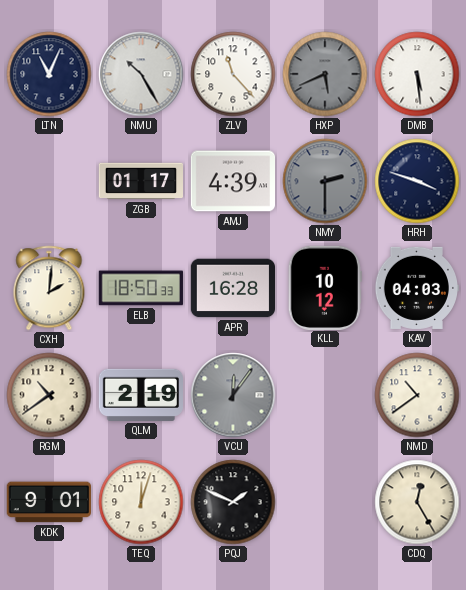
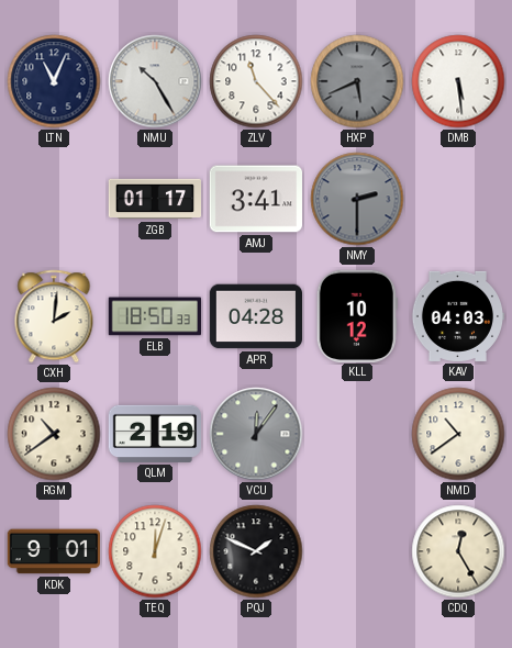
AMJ: 4:39 -> 3:41
HRH: 3:48 -> none
APR: 16:28 -> 04:28
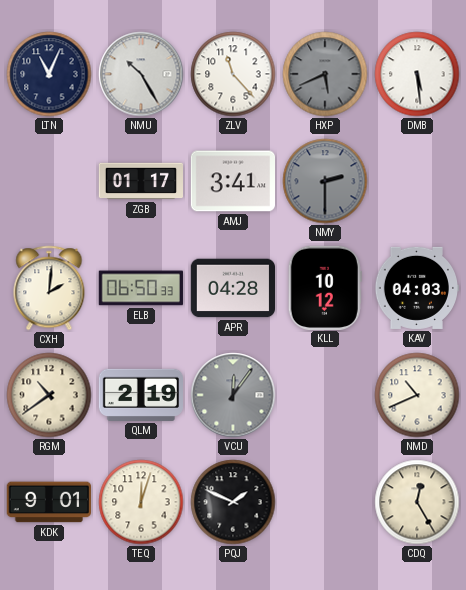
ELB: 18:50 -> 06:50
NMD: 10:39 -> 10:41
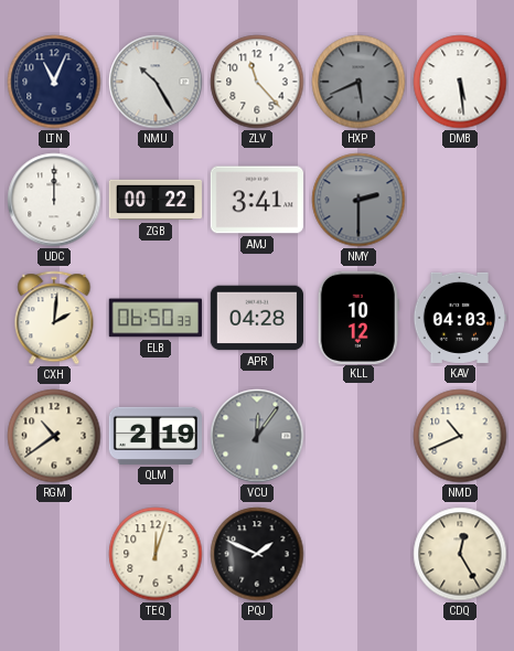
UDC: none -> 12:00
ZGB: 01:17 -> 00:22
KDK: 9:01 -> none
